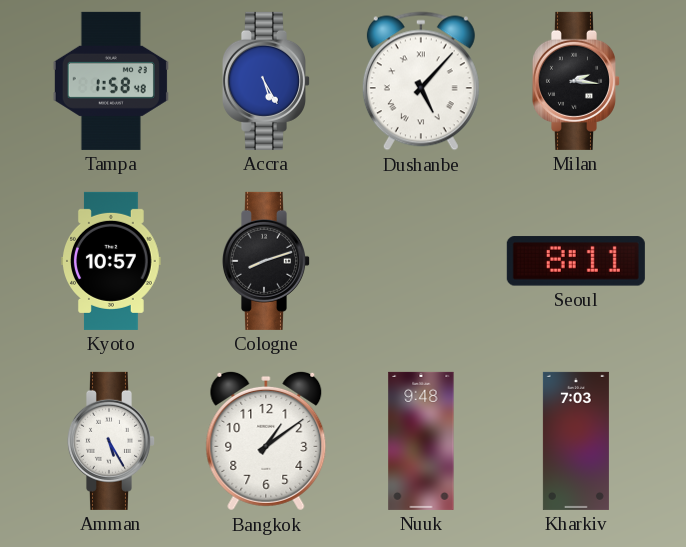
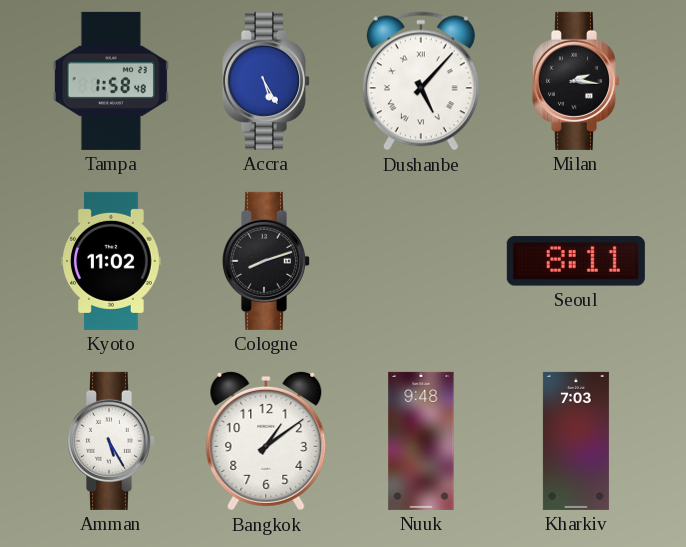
Kyoto: 10:57 -> 11:02
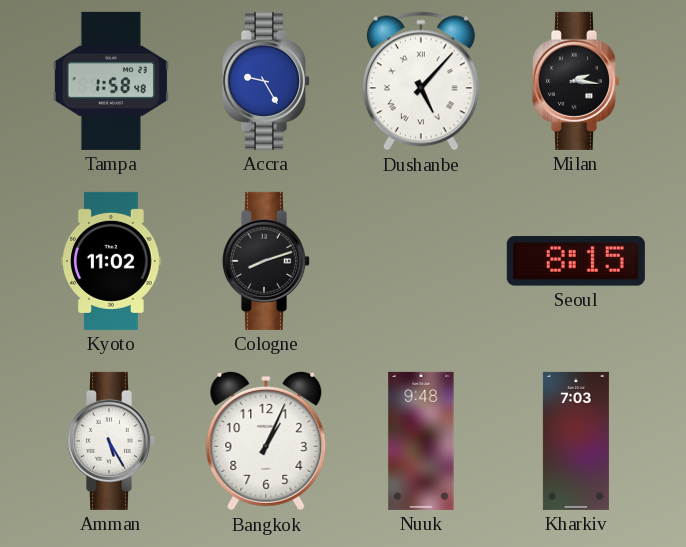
Accra: 5:25 -> 9:25
Seoul: 8:11 -> 8:15
Bangkok: 1:09 -> 1:04
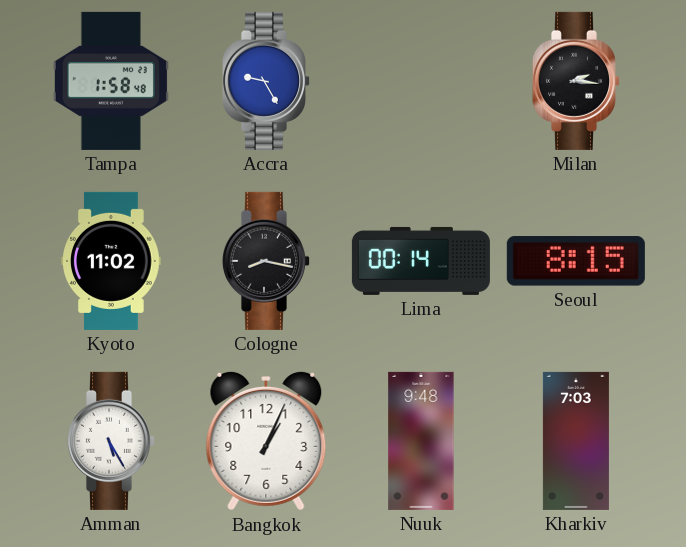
Dushanbe: 5:07 -> none
Cologne: 8:12 -> 8:17
Lima: none -> 00:14
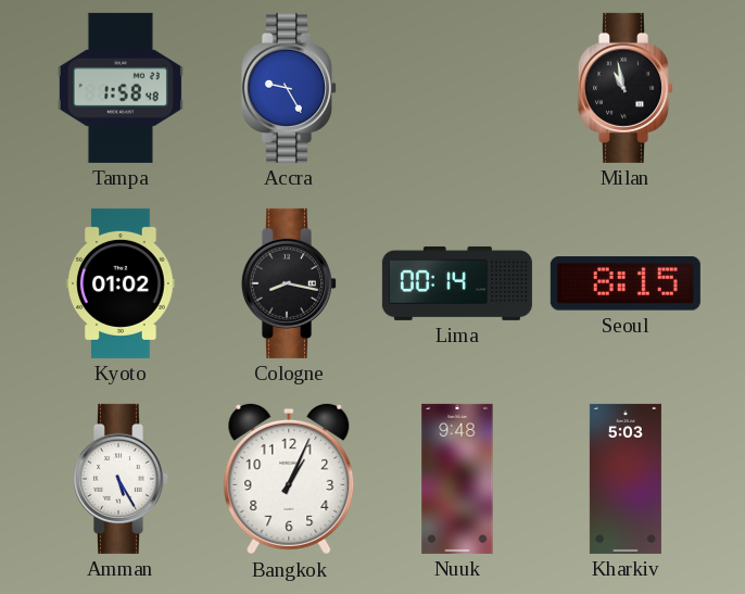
Milan: 2:16 -> 10:58
Kyoto: 11:02 -> 01:02
Kharkiv: 7:03 -> 5:03
